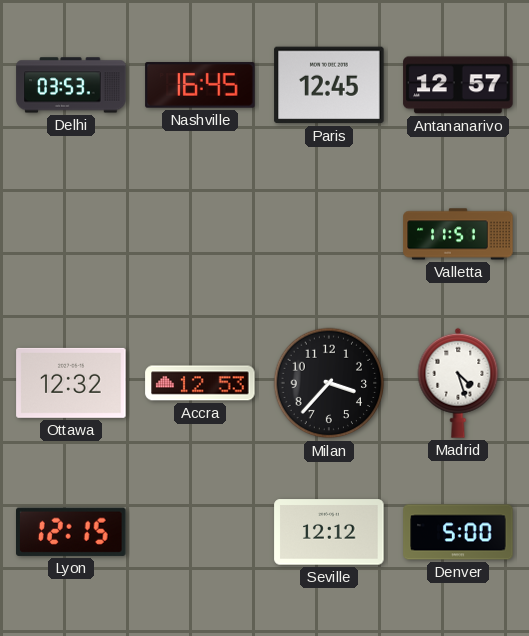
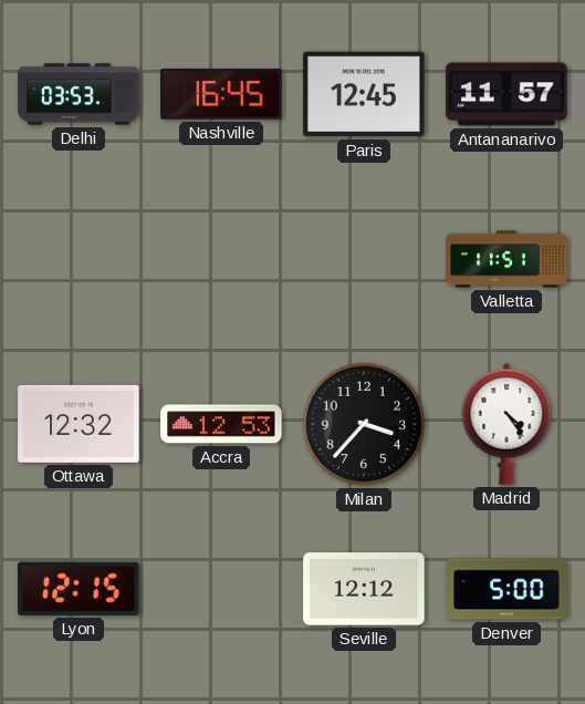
Antananarivo: 12:57 -> 11:57
Madrid: 4:27 -> 4:24
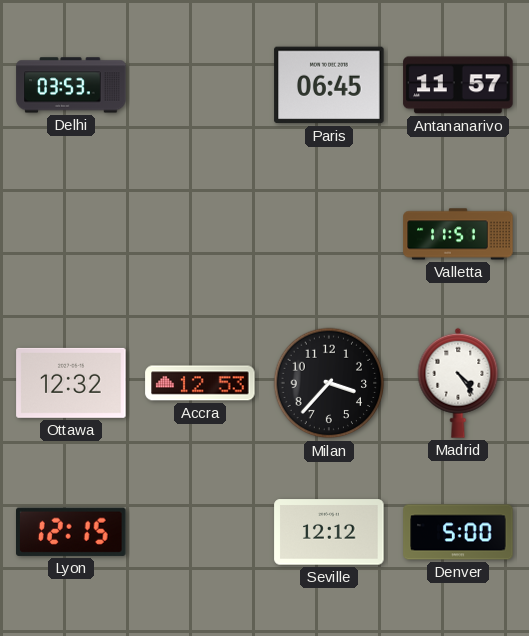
Nashville: 16:45 -> none
Paris: 12:45 -> 06:45
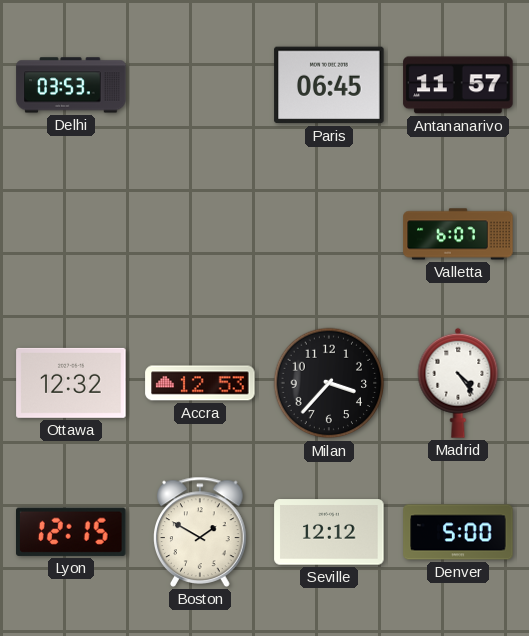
Valletta: 11:51 -> 6:07
Boston: none -> 1:50
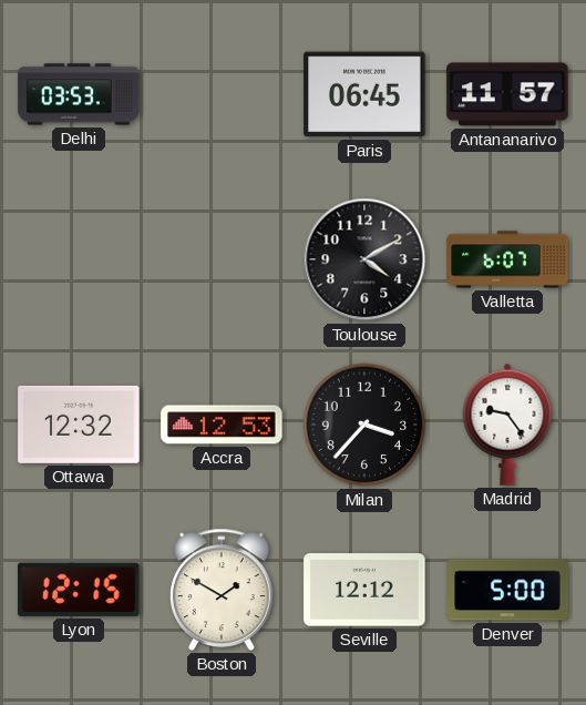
Toulouse: none -> 4:10
Madrid: 4:24 -> 9:24
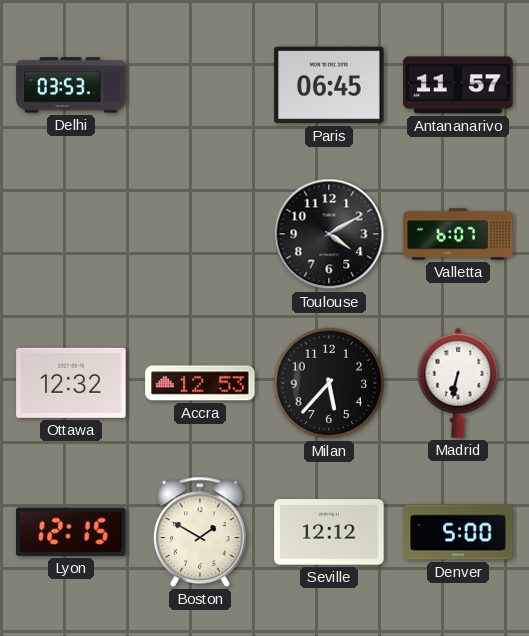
Milan: 3:37 -> 5:37
Madrid: 9:24 -> 6:32
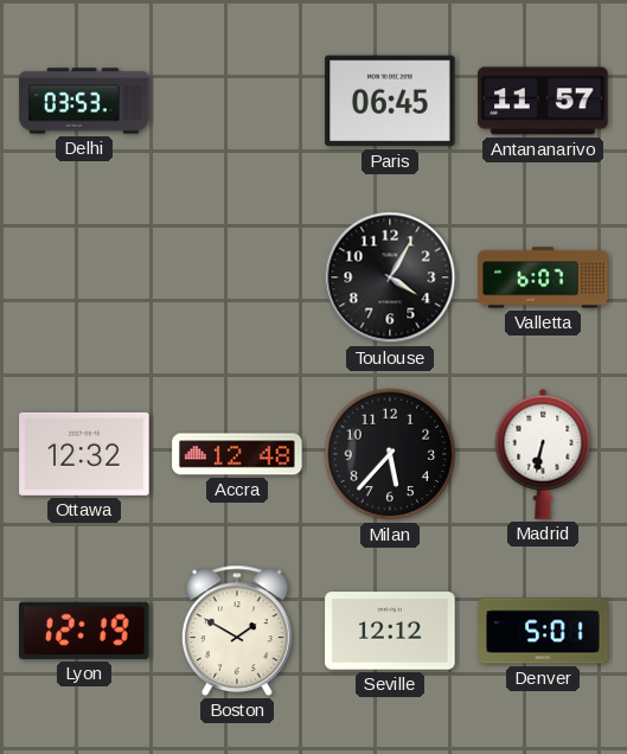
Toulouse: 4:10 -> 4:05
Accra: 12:53 -> 12:48
Lyon: 12:15 -> 12:19
Denver: 5:00 -> 5:01
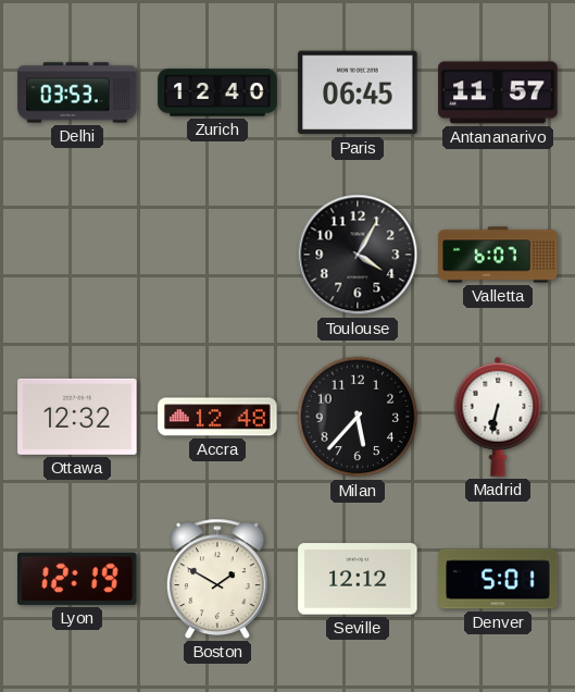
Zurich: none -> 12:40
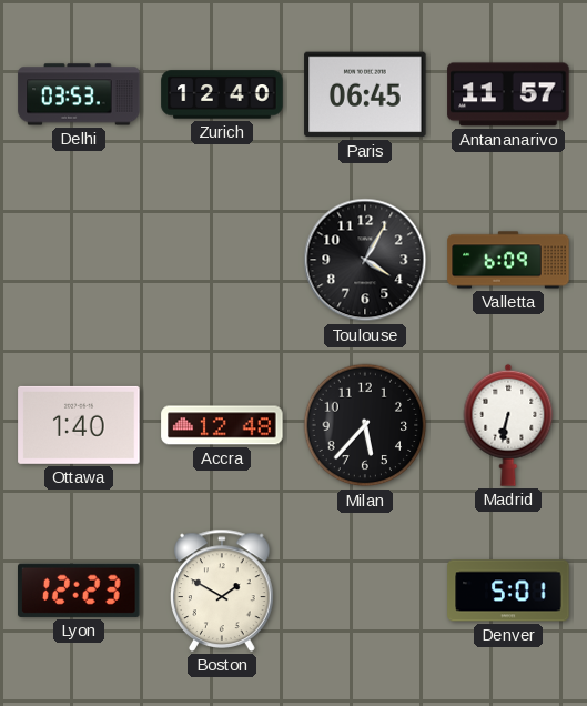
Valletta: 6:07 -> 6:09
Ottawa: 12:32 -> 1:40
Lyon: 12:19 -> 12:23
Seville: 12:12 -> none
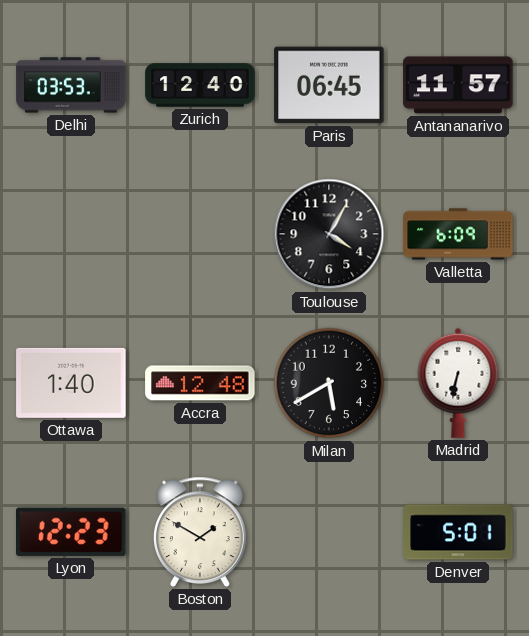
Milan: 5:37 -> 5:40
